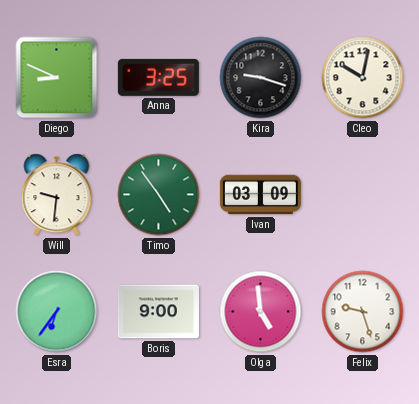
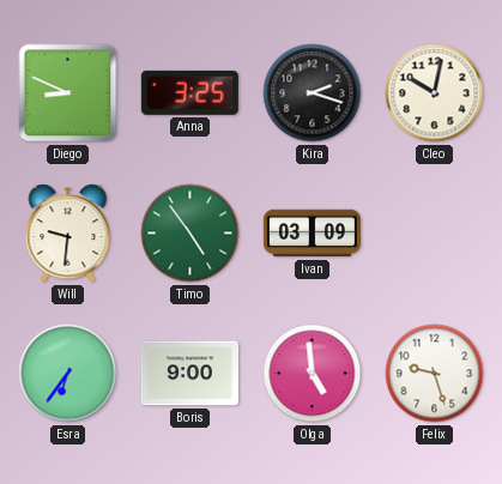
Kira: 9:18 -> 2:18
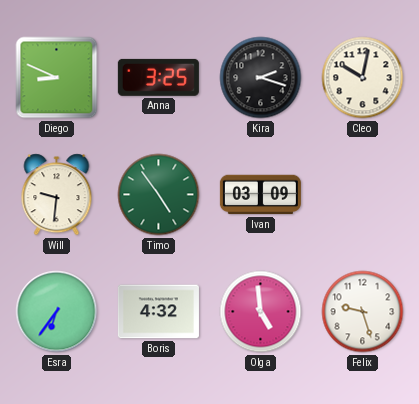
Boris: 9:00 -> 4:32
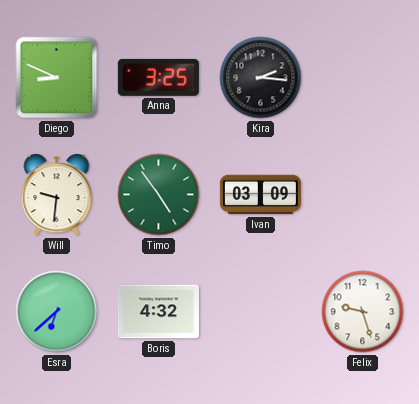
Kira: 2:18 -> 2:16
Cleo: 10:02 -> none
Esra: 6:36 -> 6:38
Olga: 4:59 -> none
